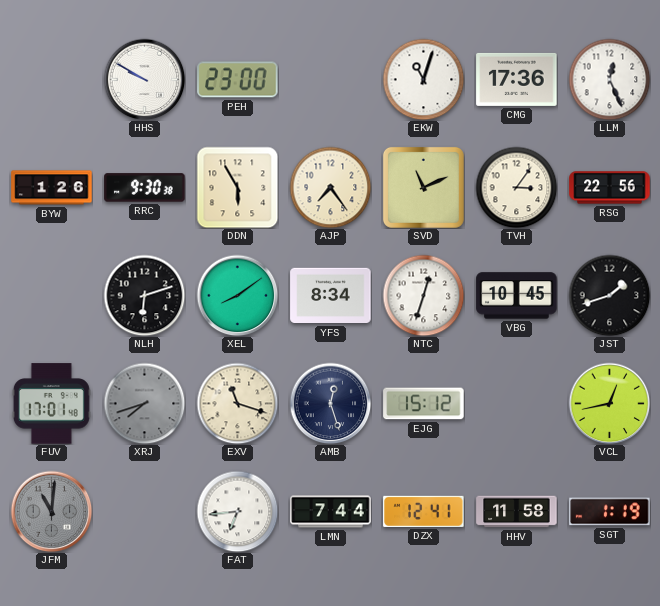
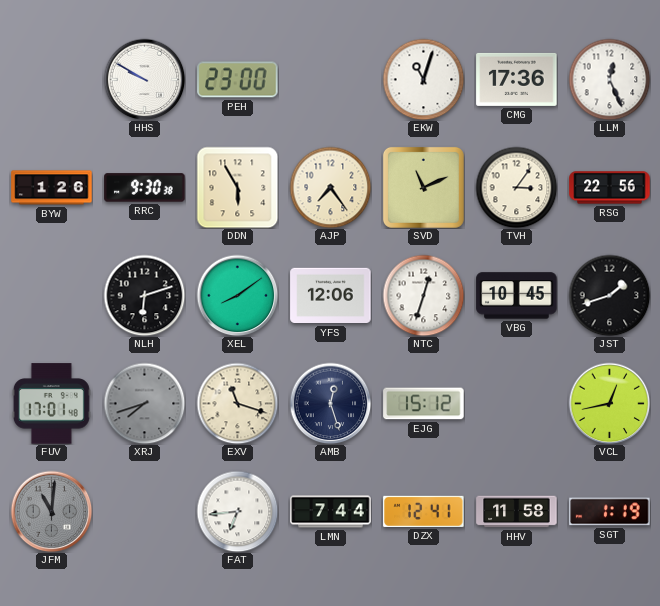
YFS: 8:34 -> 12:06
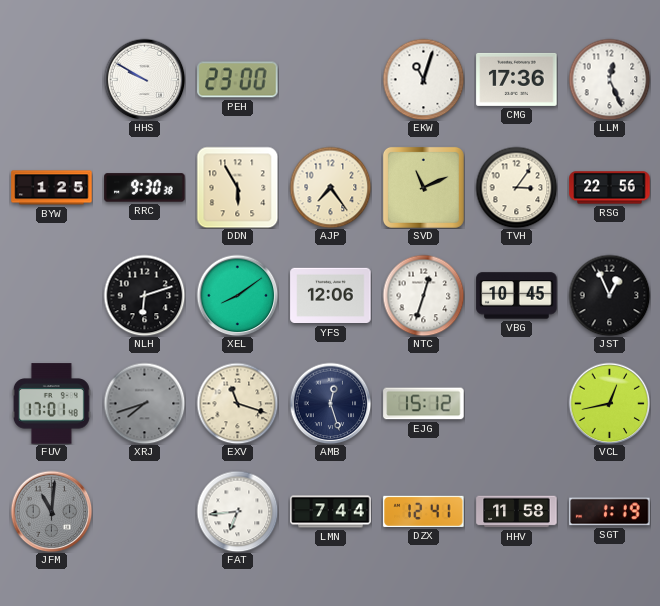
BYW: 1:26 -> 1:25
JST: 1:42 -> 12:56
